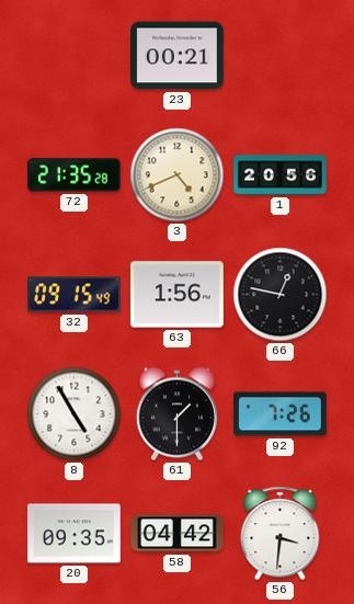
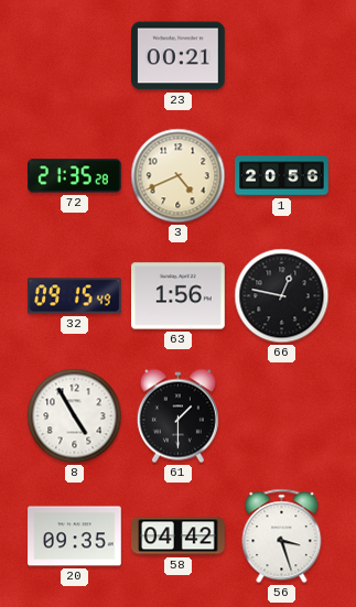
92: 7:26 -> none
56: 3:31 -> 3:27
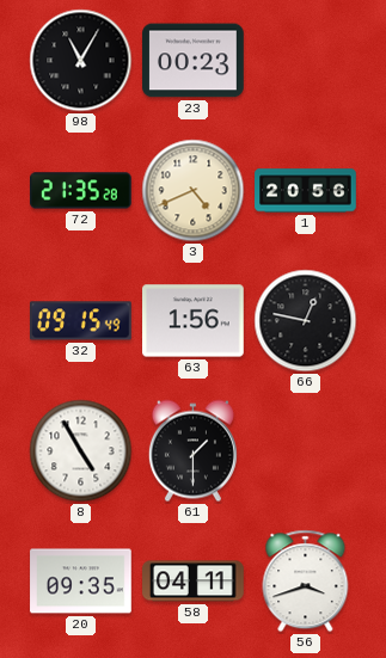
98: none -> 11:05
23: 00:21 -> 00:23
58: 04:42 -> 04:11
56: 3:27 -> 3:42
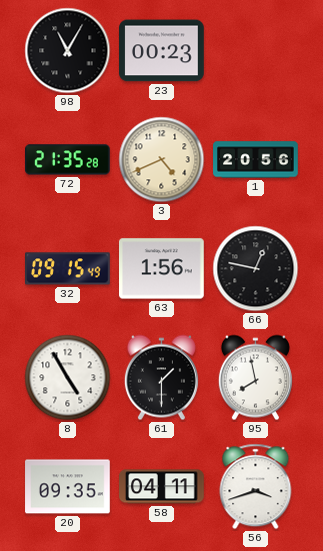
95: none -> 7:58
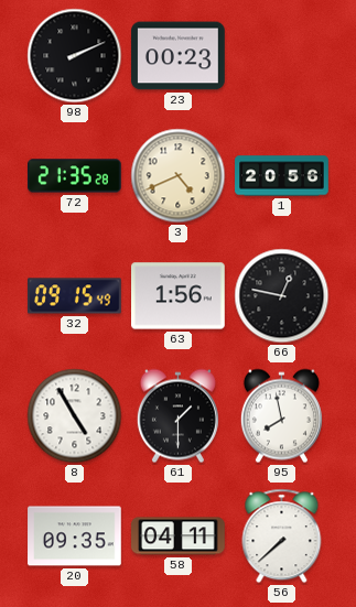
98: 11:05 -> 2:11
56: 3:42 -> 7:38
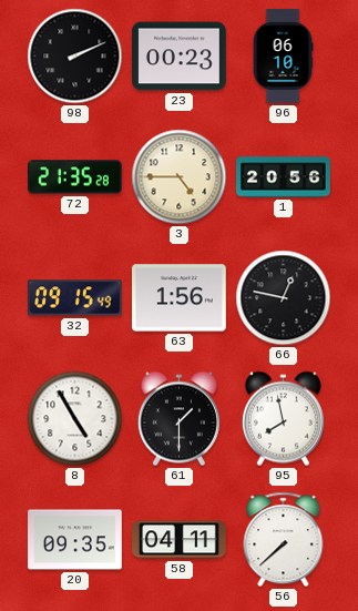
96: none -> 06:10
3: 4:41 -> 4:45
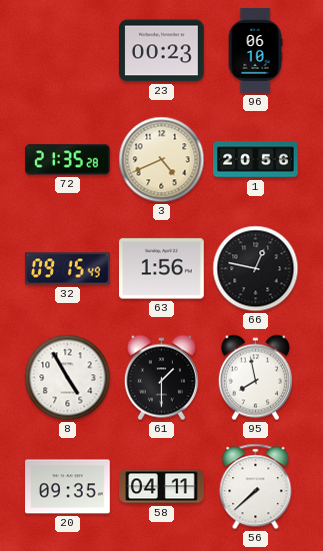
98: 2:11 -> none
3: 4:45 -> 4:41
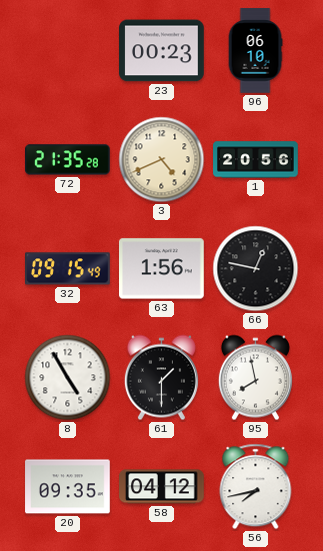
58: 04:11 -> 04:12
56: 7:38 -> 7:43
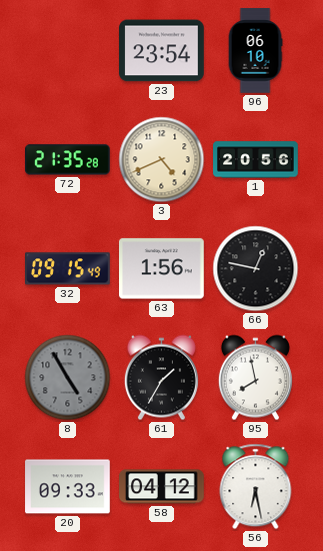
23: 00:23 -> 23:54
8 dial: white -> grey
61: 1:30 -> 1:35
20: 09:35 -> 09:33
56: 7:43 -> 6:28
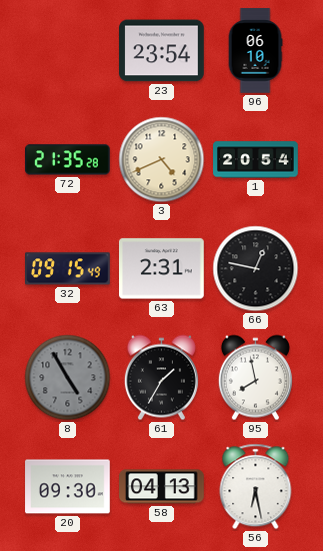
1: 20:56 -> 20:54
63: 1:56 -> 2:31
20: 09:33 -> 09:30
58: 04:12 -> 04:13
